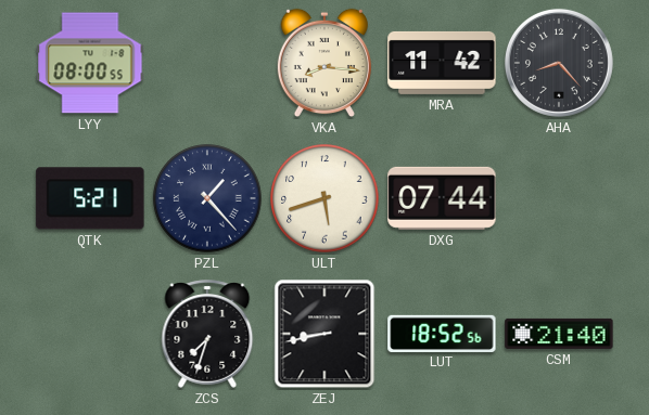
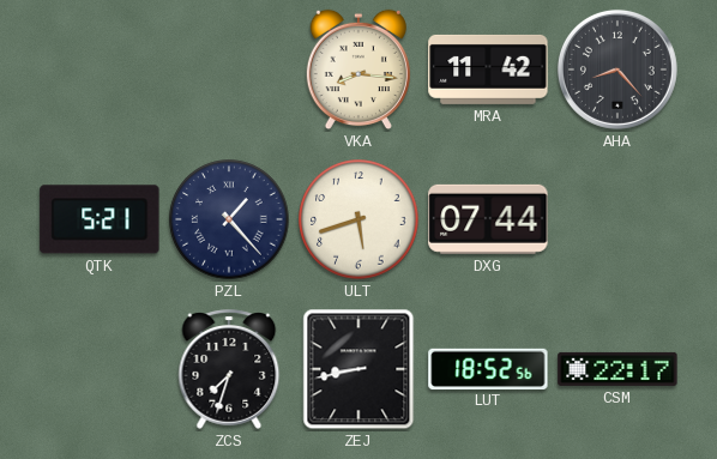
LYY: 08:00 -> none
CSM: 21:40 -> 22:17
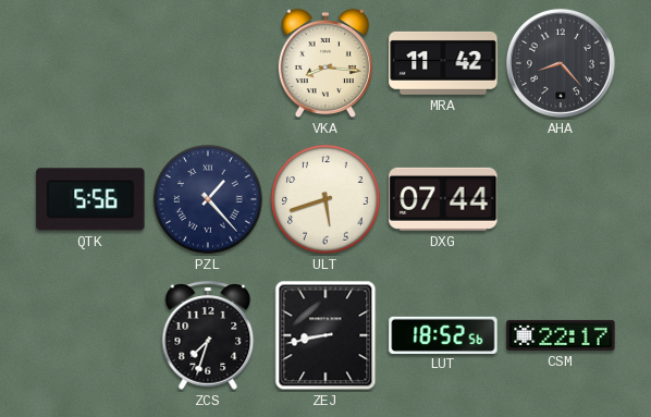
QTK: 5:21 -> 5:56
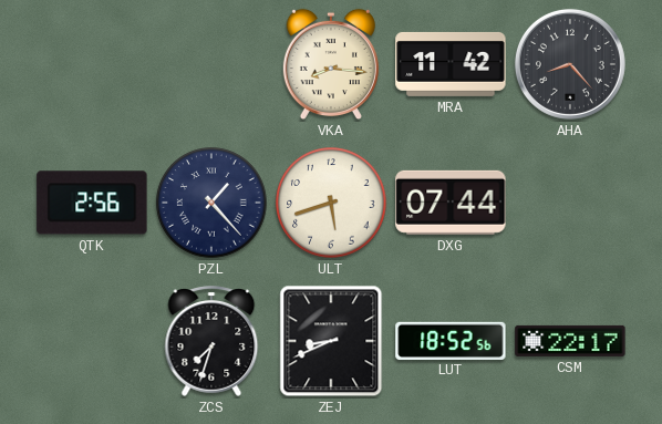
QTK: 5:56 -> 2:56
ZEJ: 8:43 -> 8:41
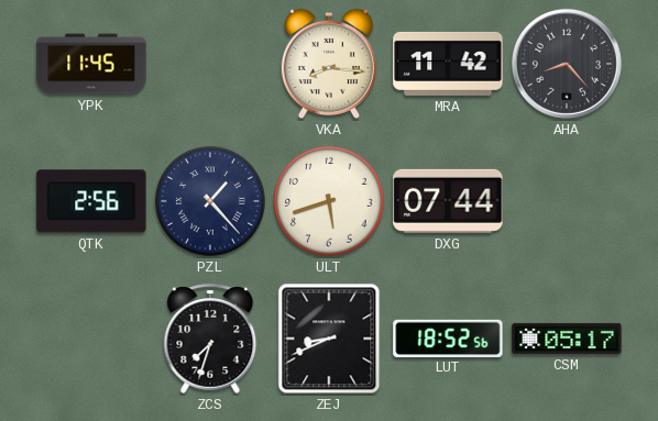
YPK: none -> 11:45
CSM: 22:17 -> 05:17
